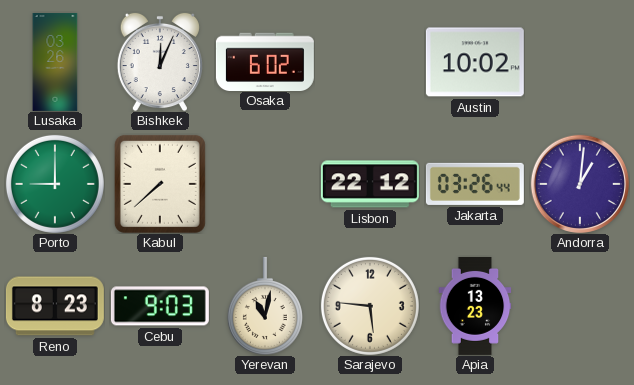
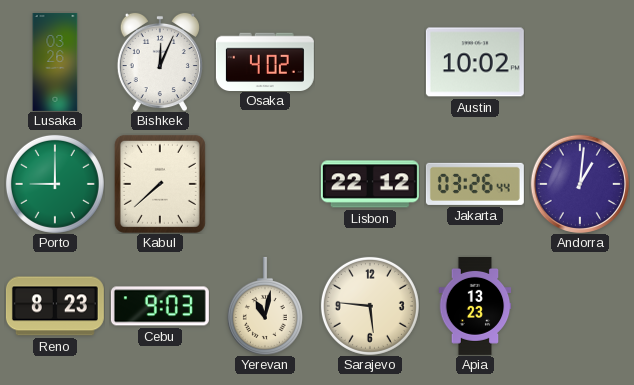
Osaka: 6:02 -> 4:02
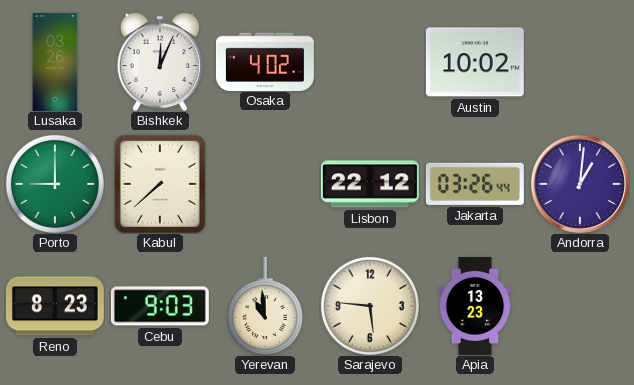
Yerevan: 11:02 -> 10:59
